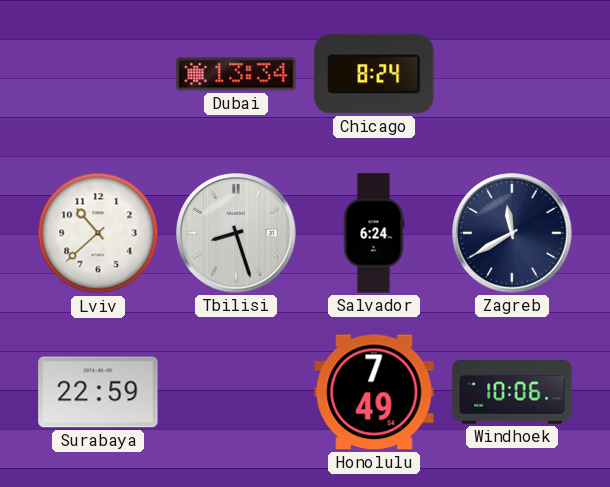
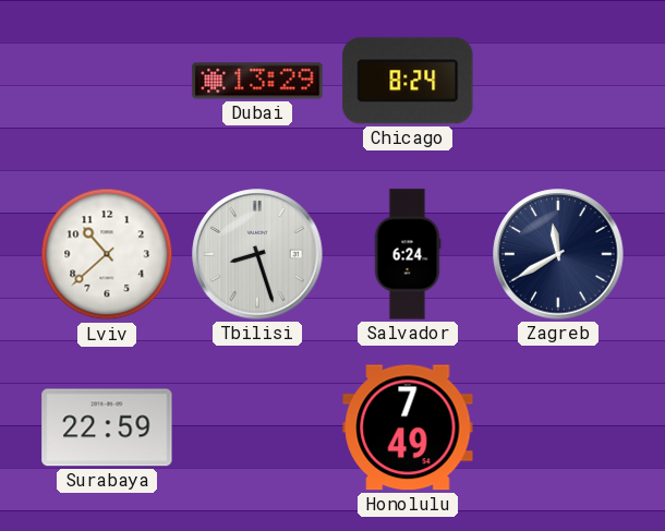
Dubai: 13:34 -> 13:29
Windhoek: 10:06 -> none
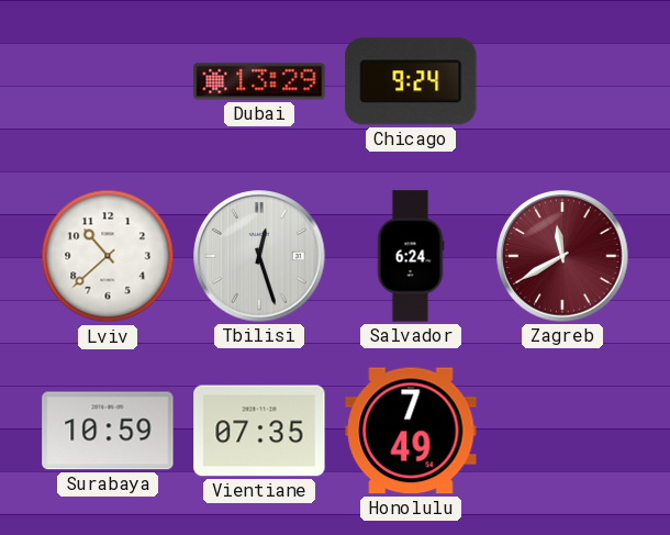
Chicago: 8:24 -> 9:24
Tbilisi: 8:27 -> 12:27
Zagreb dial: navy -> burgundy
Surabaya: 22:59 -> 10:59
Vientiane: none -> 07:35
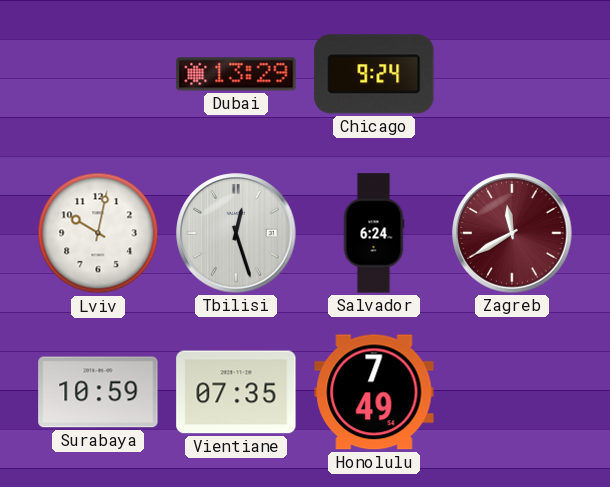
Lviv: 10:38 -> 10:02
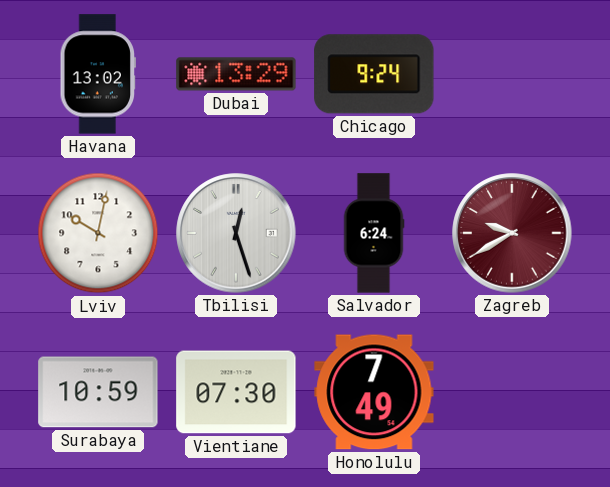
Havana: none -> 13:02
Zagreb: 11:40 -> 9:40
Vientiane: 07:35 -> 07:30
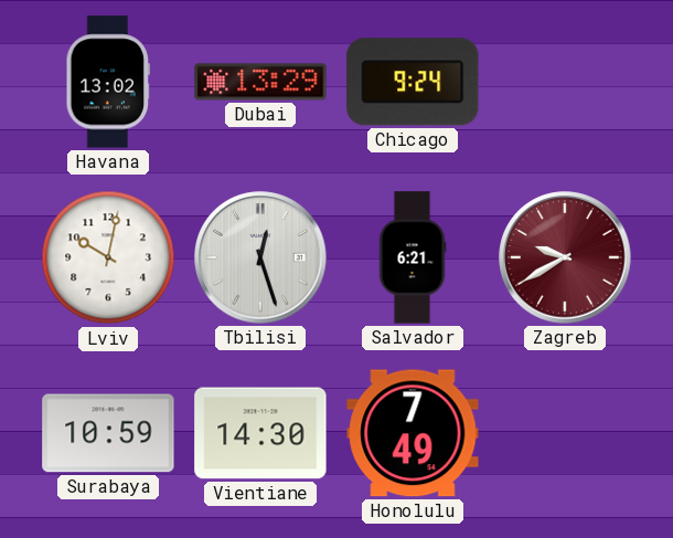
Salvador: 6:24 -> 6:21
Vientiane: 07:30 -> 14:30
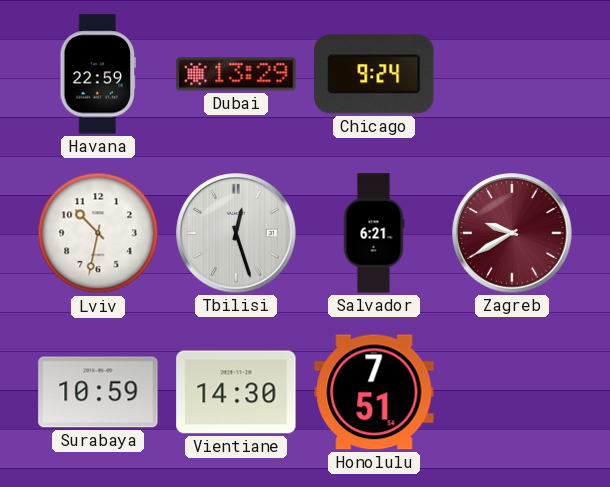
Havana: 13:02 -> 22:59
Lviv: 10:02 -> 10:32
Honolulu: 7:49 -> 7:51
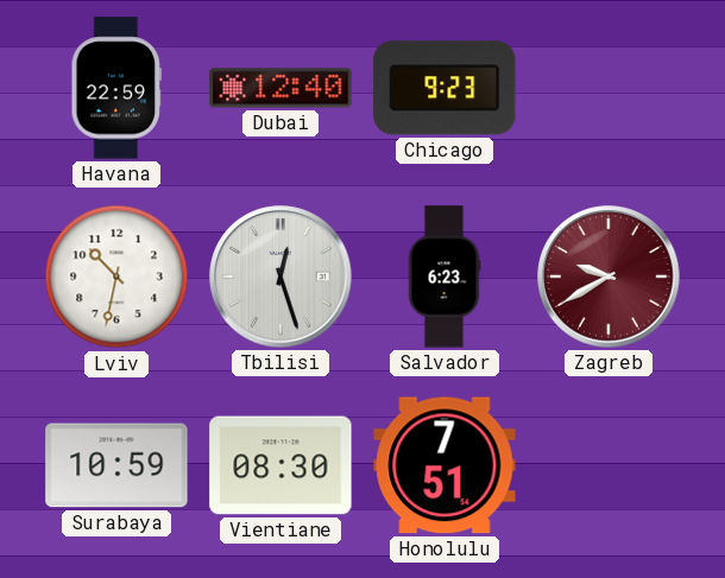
Dubai: 13:29 -> 12:40
Chicago: 9:24 -> 9:23
Salvador: 6:21 -> 6:23
Vientiane: 14:30 -> 08:30
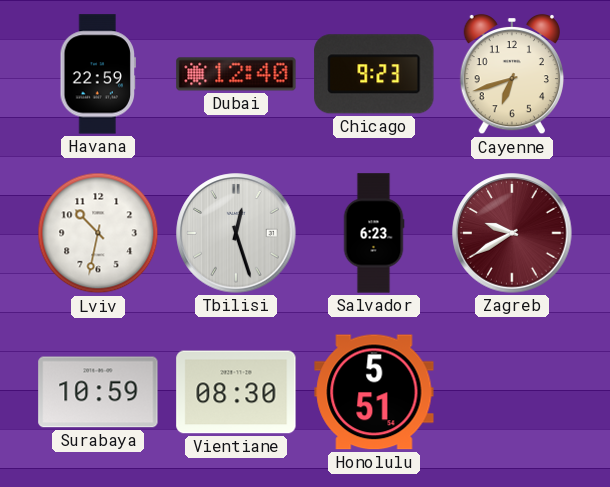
Cayenne: none -> 6:42
Honolulu: 7:51 -> 5:51
